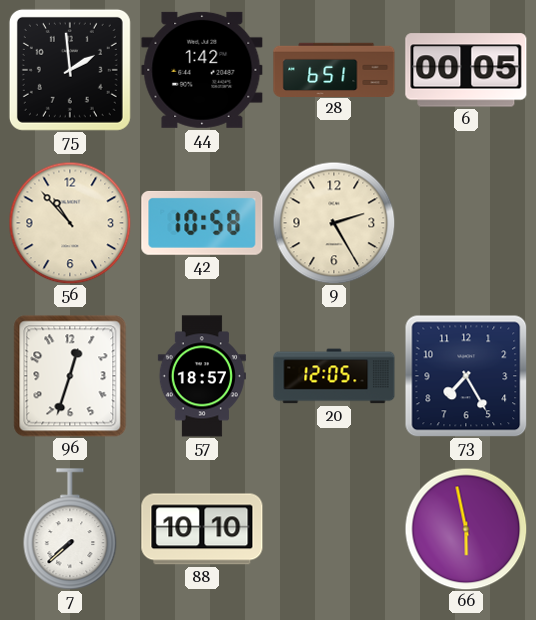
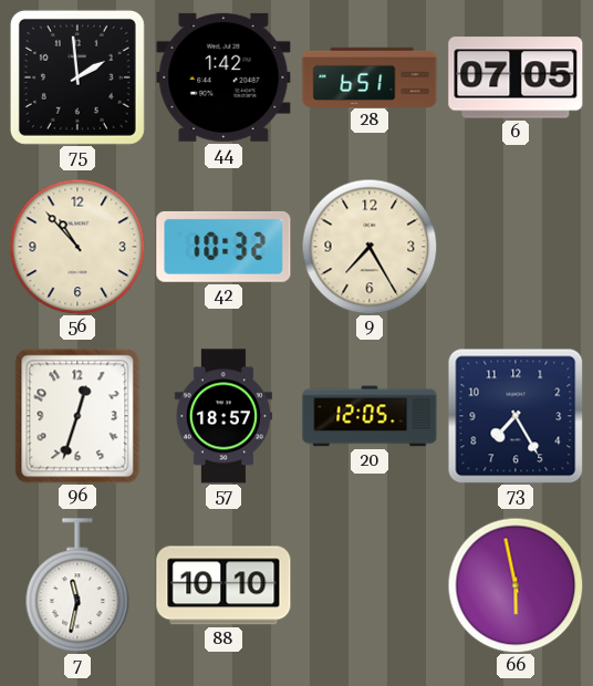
6: 00:05 -> 07:05
42: 10:58 -> 10:32
9: 2:25 -> 7:25
7: 7:38 -> 11:32
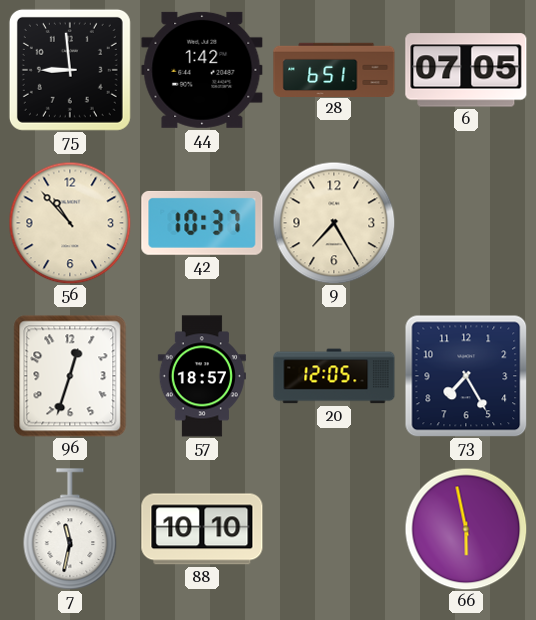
75: 1:59 -> 8:59
42: 10:32 -> 10:37
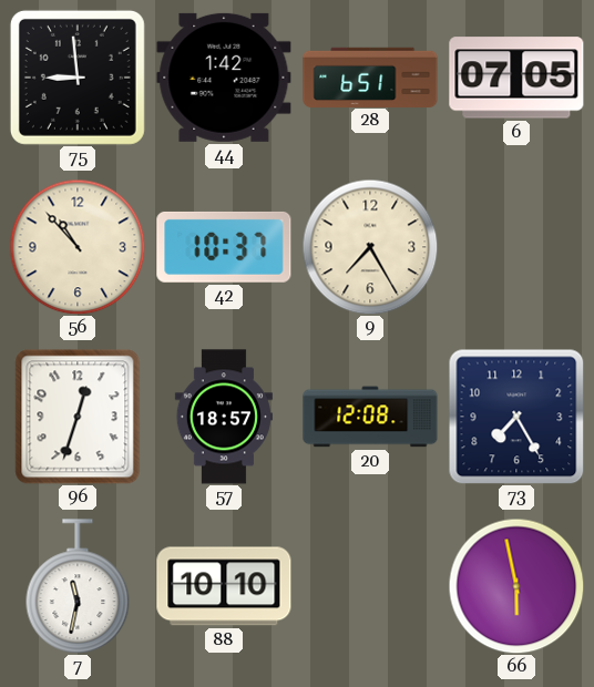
20: 12:05 -> 12:08
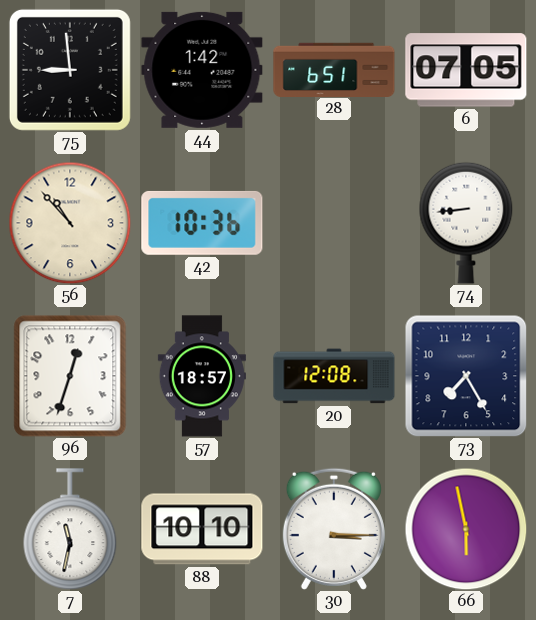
42: 10:37 -> 10:36
9: 7:25 -> none
74: none -> 8:44
30: none -> 3:15
